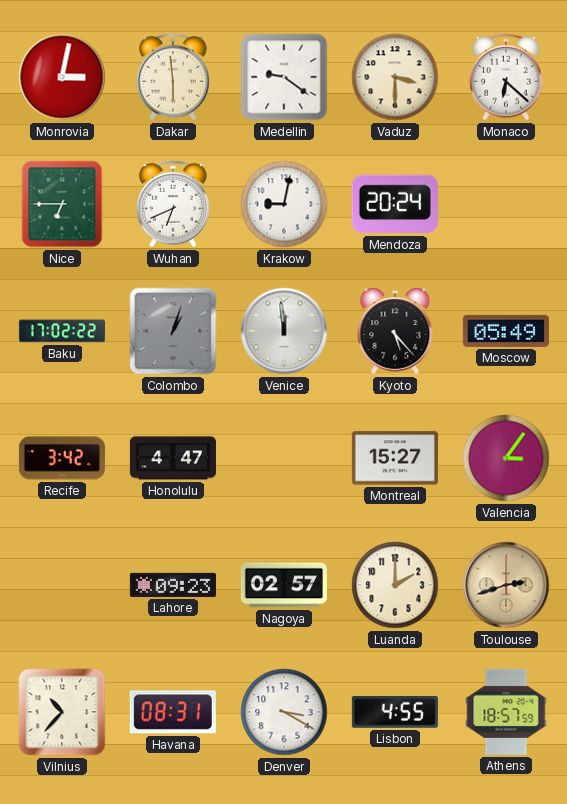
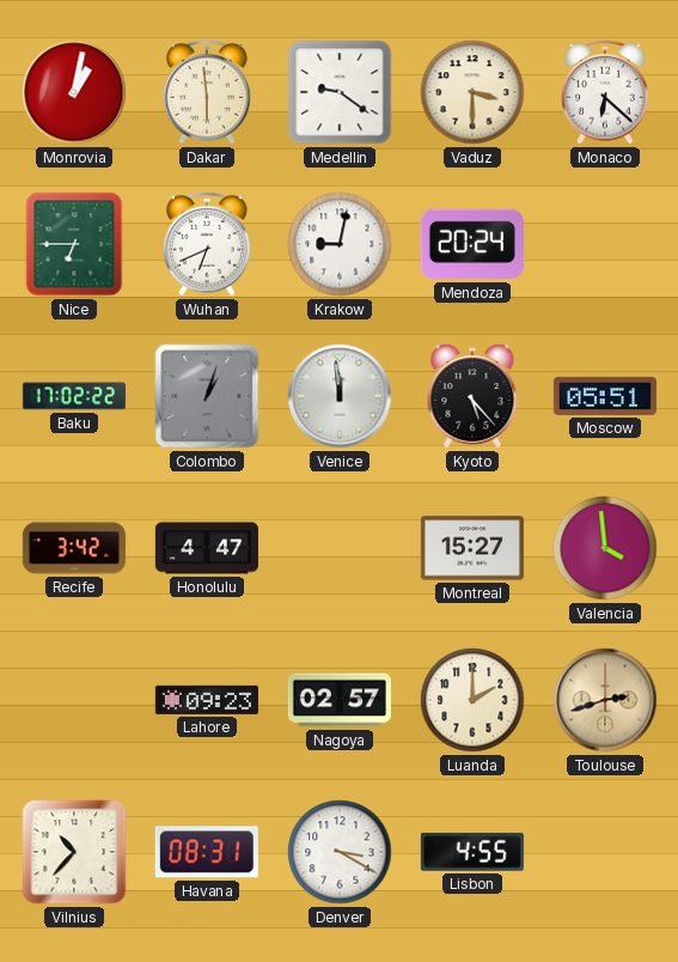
Monrovia: 3:02 -> 1:02
Moscow: 05:49 -> 05:51
Valencia: 3:06 -> 3:59
Athens: 18:57 -> none
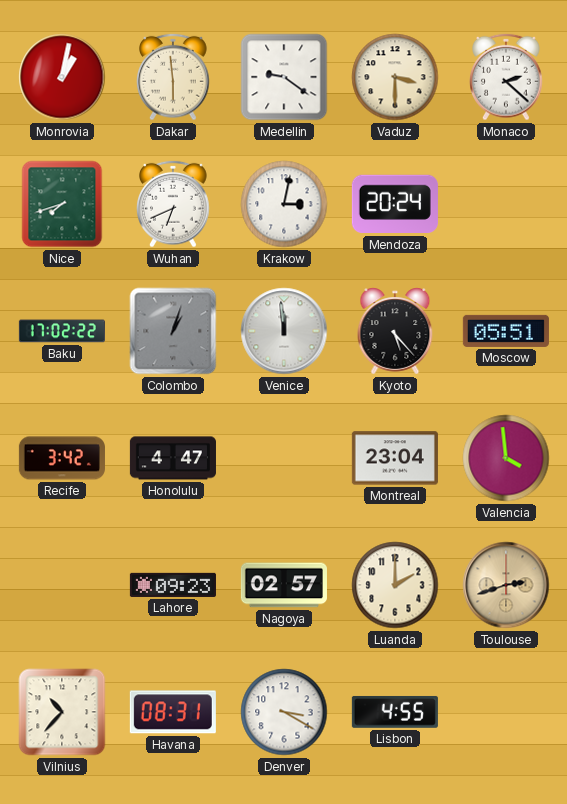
Monaco: 6:22 -> 2:22
Nice: 6:45 -> 7:42
Krakow: 9:02 -> 3:02
Montreal: 15:27 -> 23:04
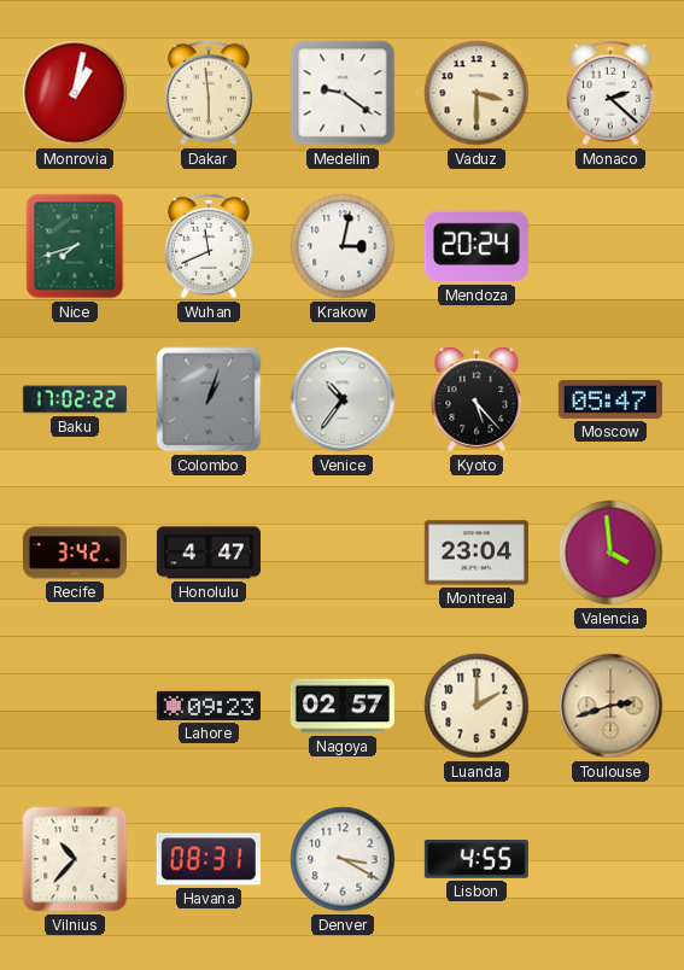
Wuhan: 6:41 -> 11:41
Venice: 11:59 -> 10:36
Moscow: 05:51 -> 05:47
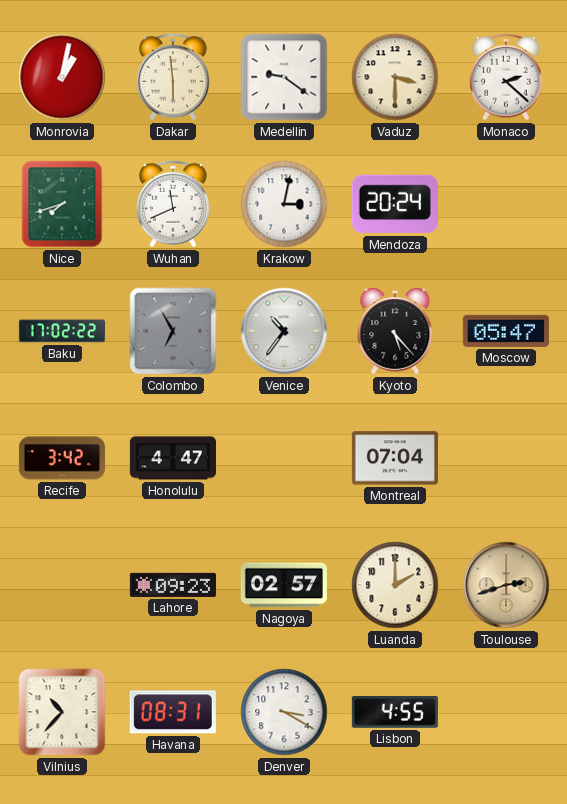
Colombo: 1:03 -> 6:55
Montreal: 23:04 -> 07:04
Valencia: 3:59 -> none
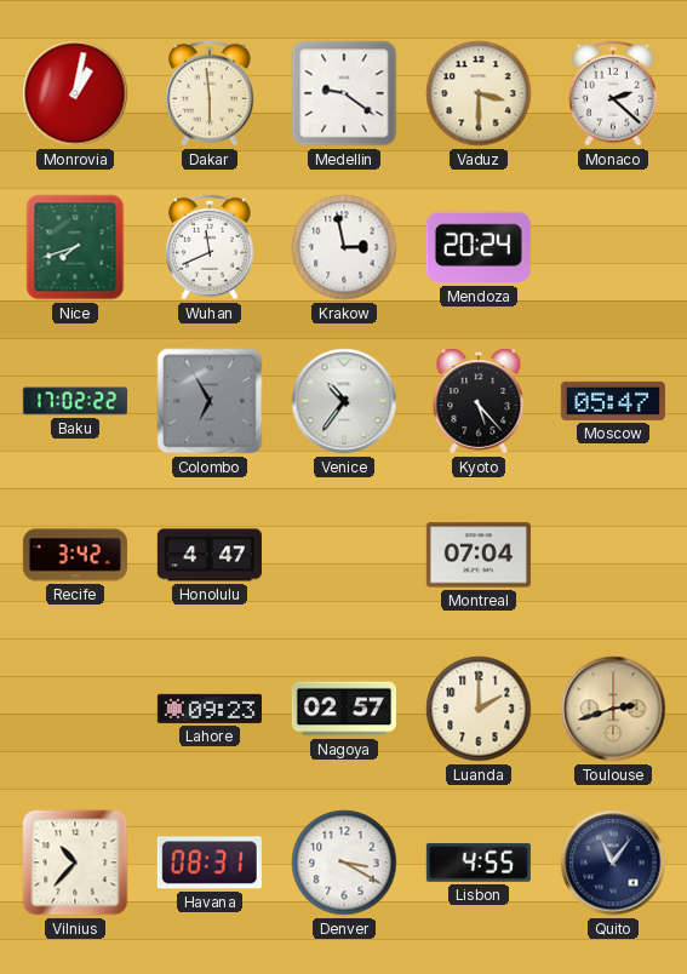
Krakow: 3:02 -> 2:58
Quito: none -> 11:06
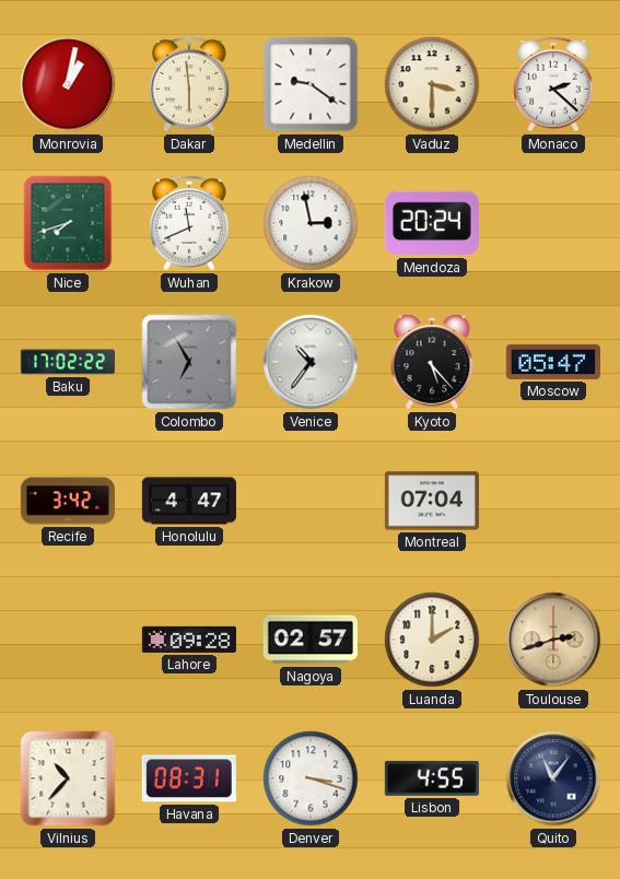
Lahore: 09:23 -> 09:28
Denver: 3:20 -> 3:18
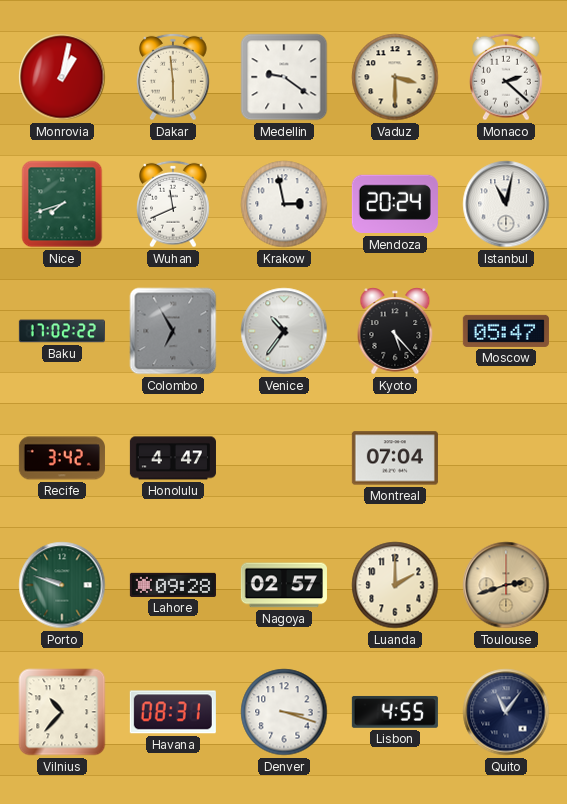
Istanbul: none -> 11:02
Porto: none -> 9:48
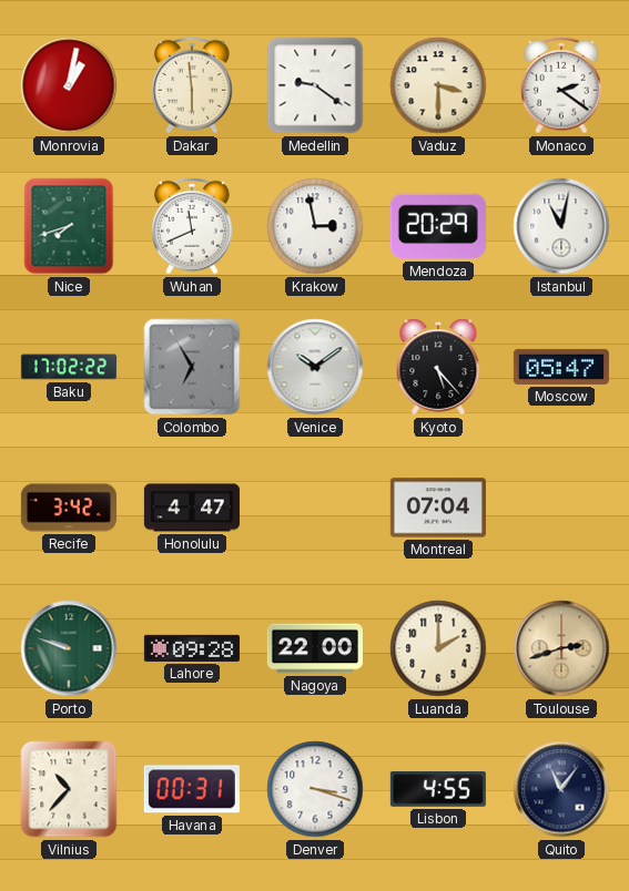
Monaco: 2:22 -> 2:21
Mendoza: 20:24 -> 20:29
Venice: 10:36 -> 10:09
Nagoya: 02:57 -> 22:00
Havana: 08:31 -> 00:31
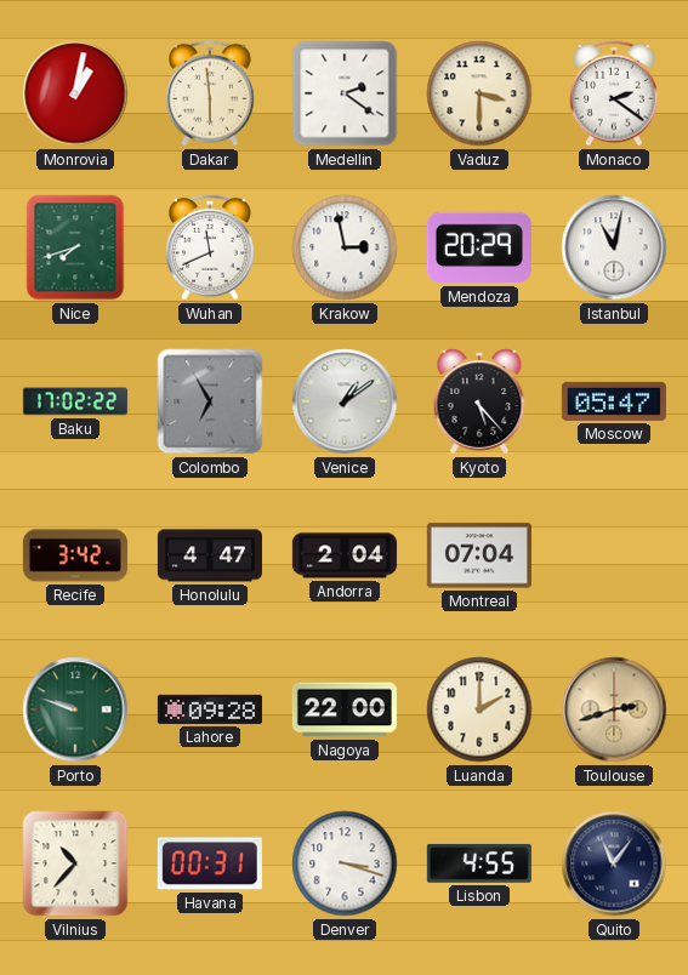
Medellin: 9:21 -> 2:21
Venice: 10:09 -> 1:09
Andorra: none -> 2:04
